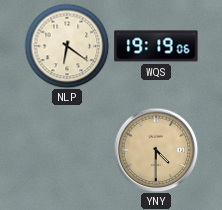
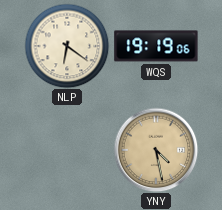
YNY: 4:30 -> 4:28
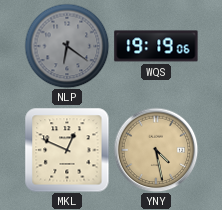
NLP dial: cream -> grey
MKL: none -> 12:49
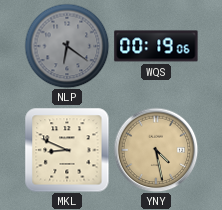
WQS: 19:19 -> 00:19
MKL: 12:49 -> 8:49
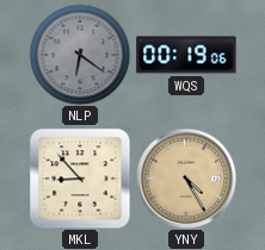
MKL: 8:49 -> 8:53
YNY: 4:28 -> 4:25
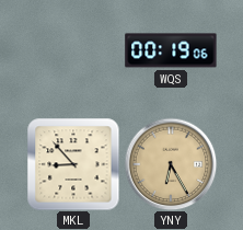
NLP: 6:21 -> none
YNY: 4:25 -> 6:25
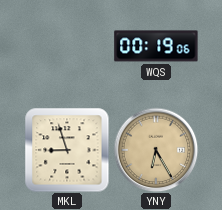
MKL: 8:53 -> 8:57
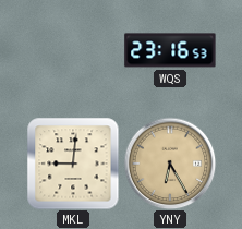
WQS: 00:19 -> 23:16
MKL: 8:57 -> 9:01
